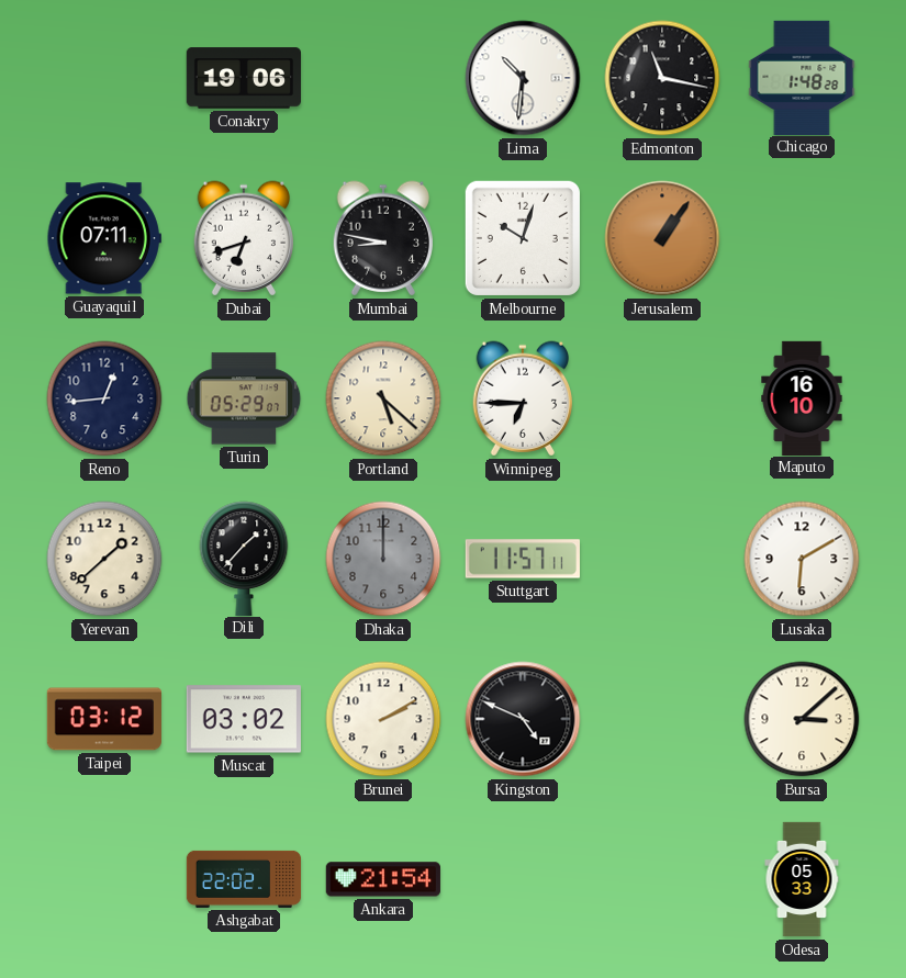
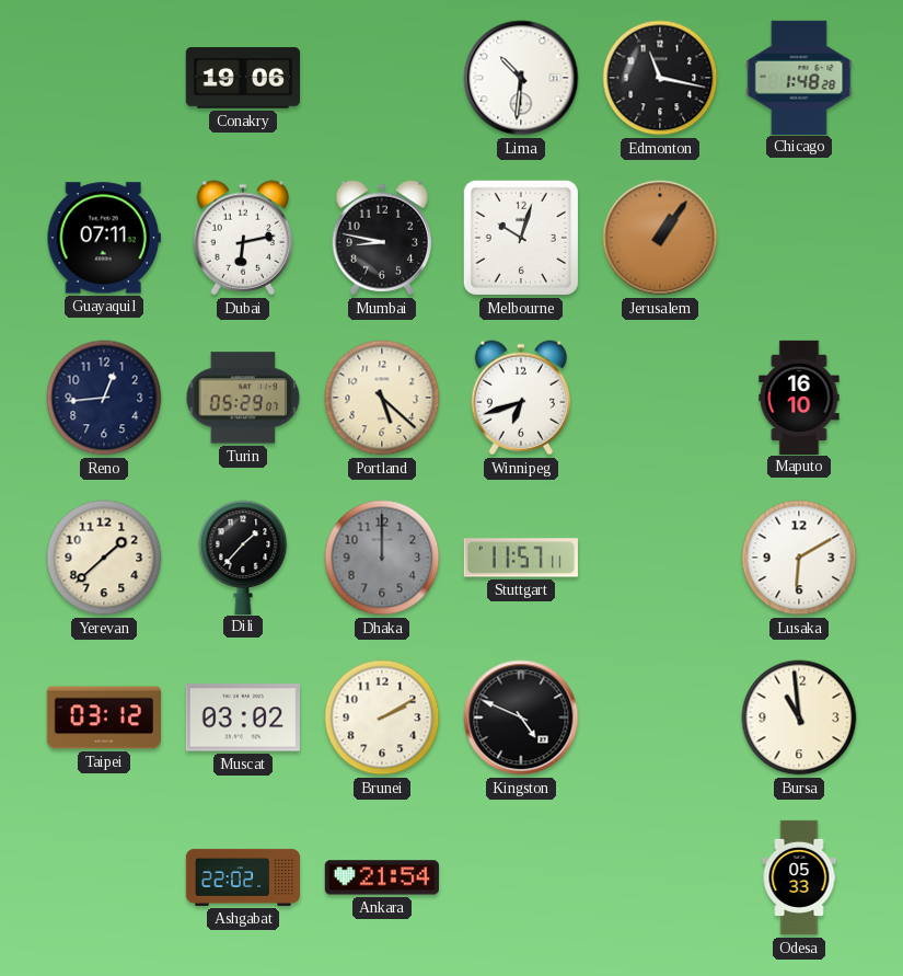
Dubai: 6:42 -> 6:13
Winnipeg: 6:45 -> 6:42
Bursa: 3:08 -> 10:59
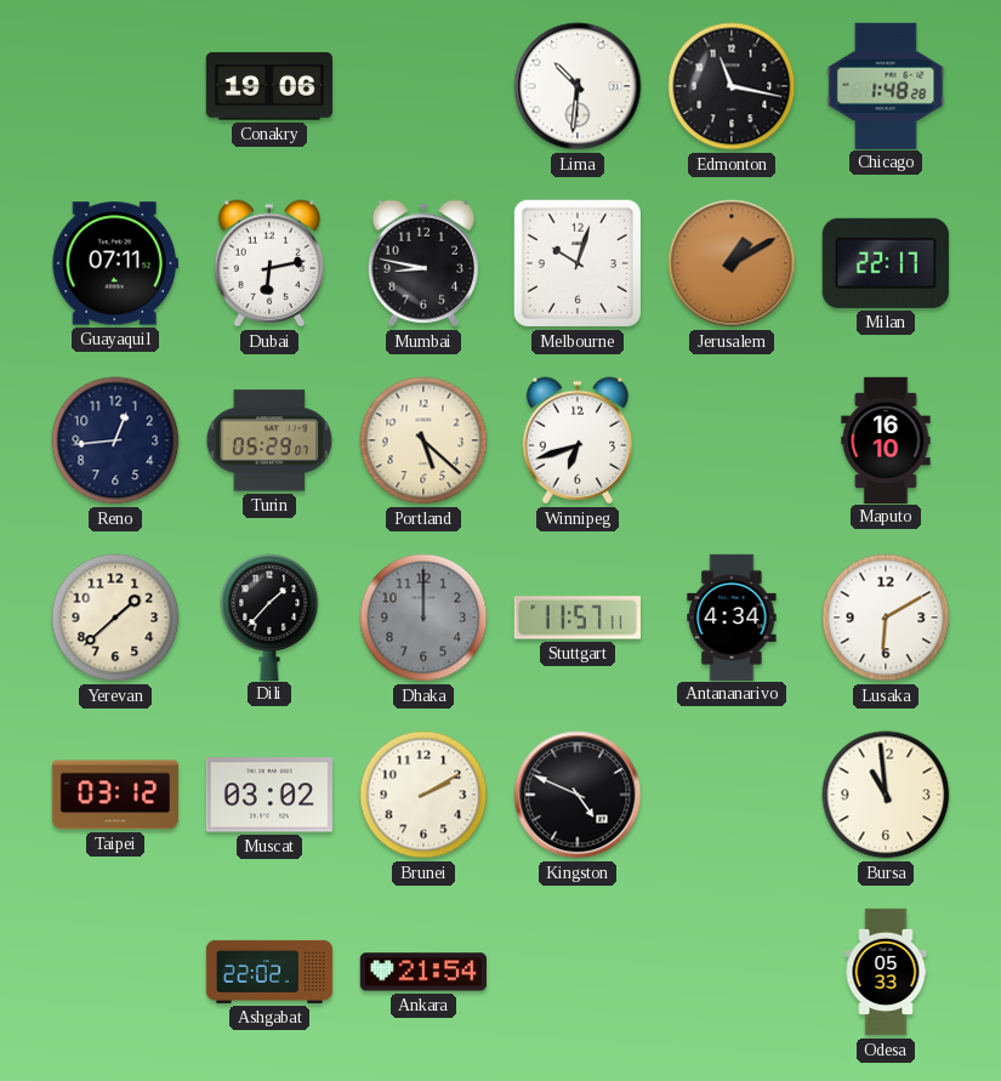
Jerusalem: 1:06 -> 1:10
Milan: none -> 22:17
Antananarivo: none -> 4:34
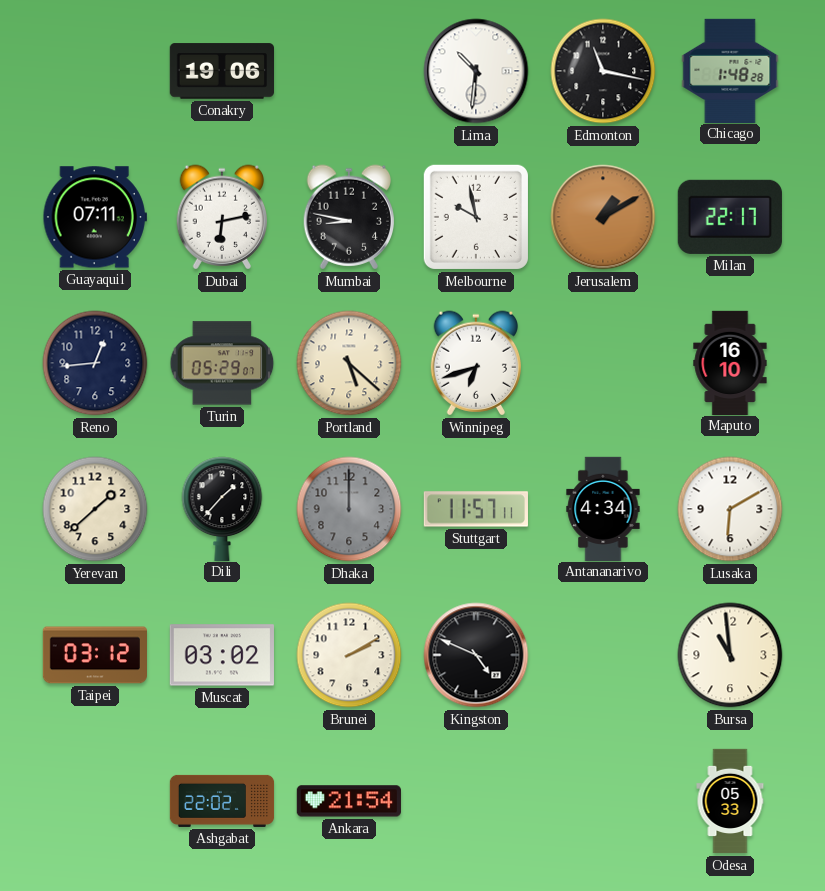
Melbourne: 10:03 -> 9:58
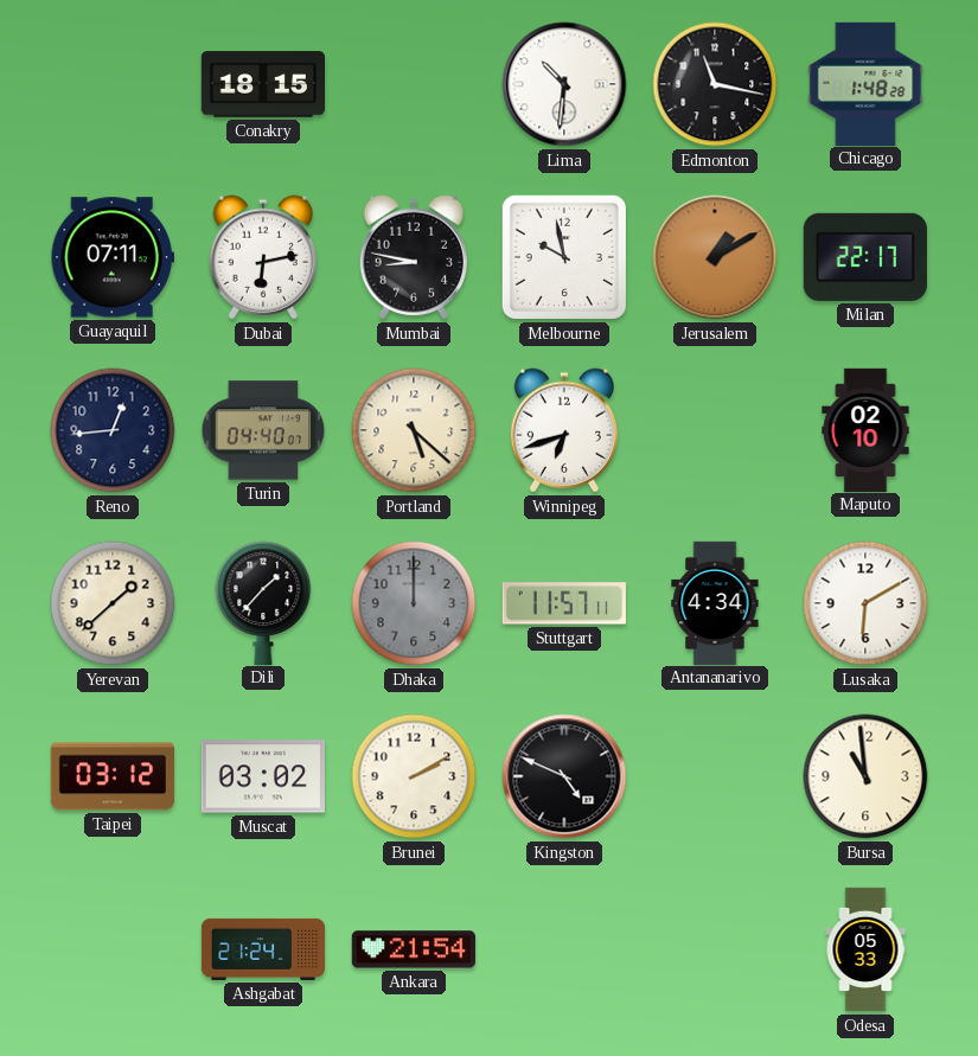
Conakry: 19:06 -> 18:15
Turin: 05:29 -> 04:40
Maputo: 16:10 -> 02:10
Ashgabat: 22:02 -> 21:24
